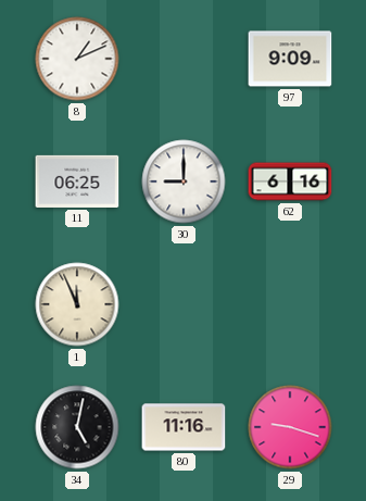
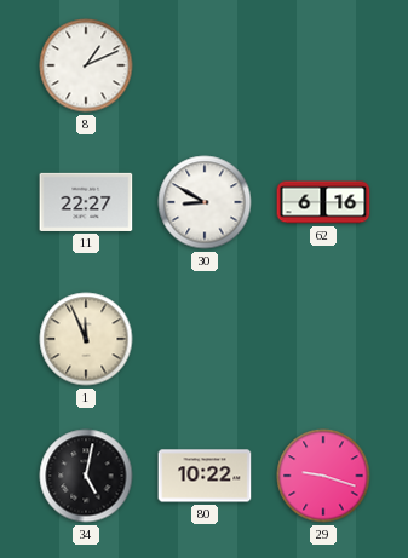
97: 9:09 -> none
11: 06:25 -> 22:27
30: 9:00 -> 8:50
80: 11:16 -> 10:22
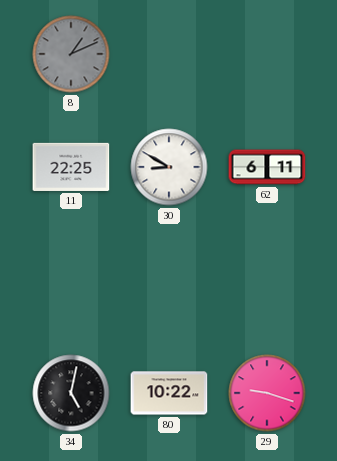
8 dial: white -> grey
11: 22:27 -> 22:25
62: 6:16 -> 6:11
1: 11:56 -> none
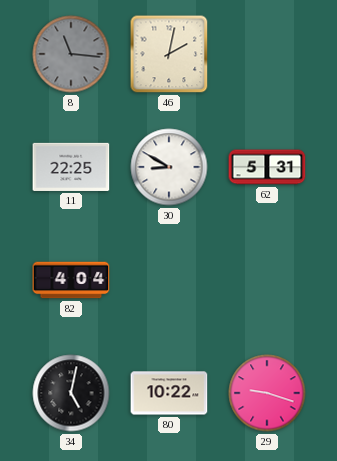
8: 1:11 -> 11:16
46: none -> 2:02
62: 6:11 -> 5:31
82: none -> 4:04
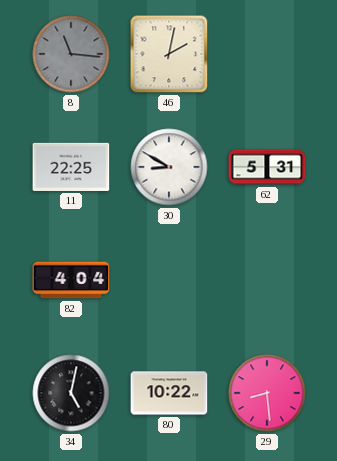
29: 9:18 -> 8:29
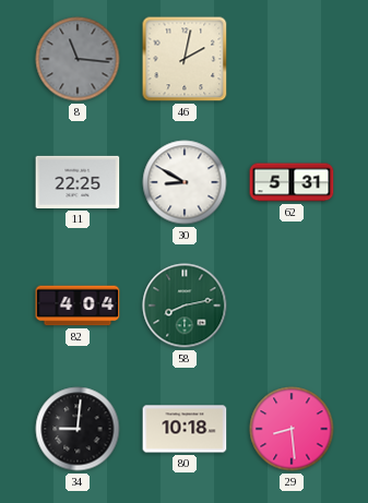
58: none -> 8:13
34: 5:02 -> 9:01
80: 10:22 -> 10:18
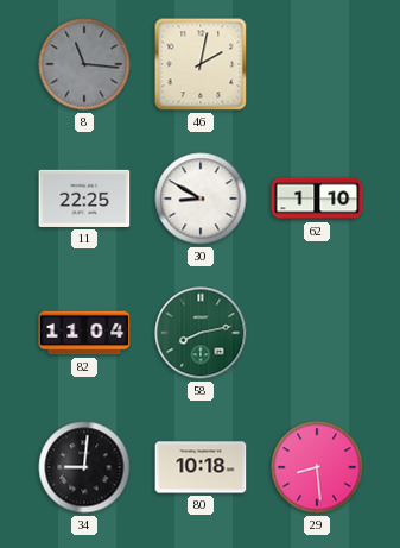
62: 5:31 -> 1:10
82: 4:04 -> 11:04
